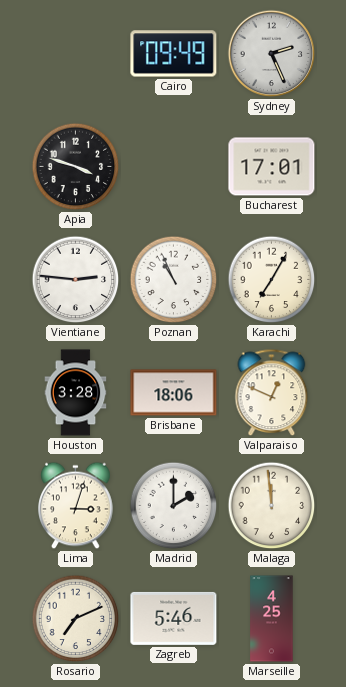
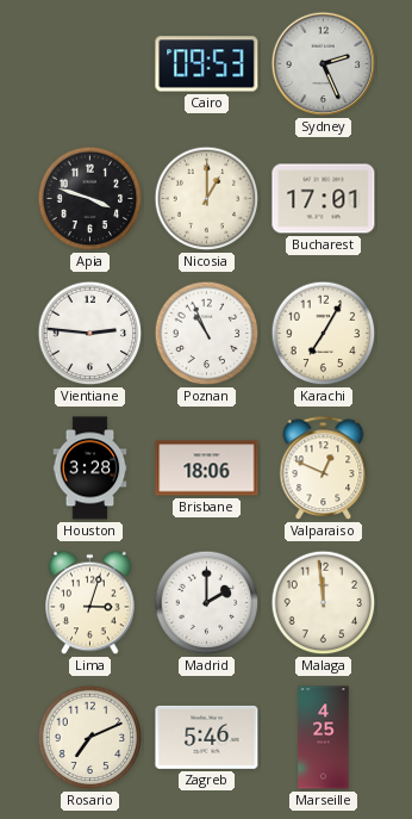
Cairo: 09:49 -> 09:53
Nicosia: none -> 1:00
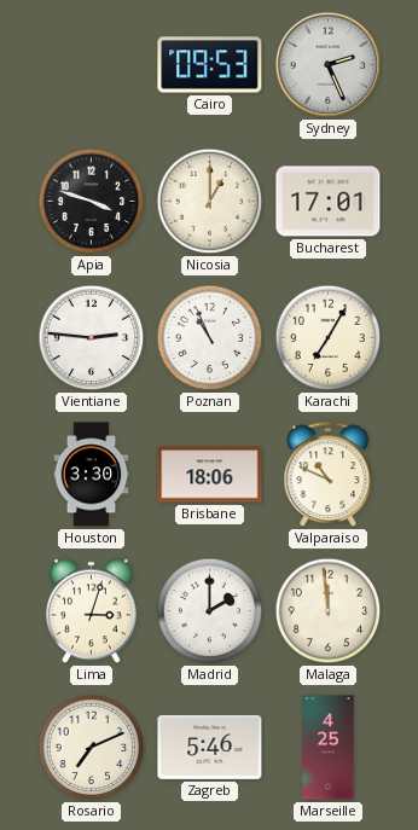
Houston: 3:28 -> 3:30
Valparaiso: 12:49 -> 10:49
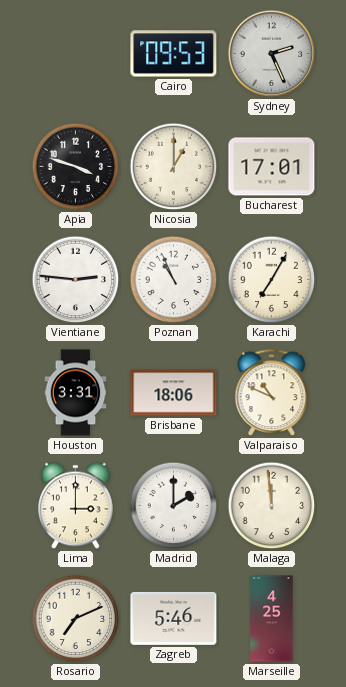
Houston: 3:30 -> 3:31
Lima: 3:03 -> 3:00
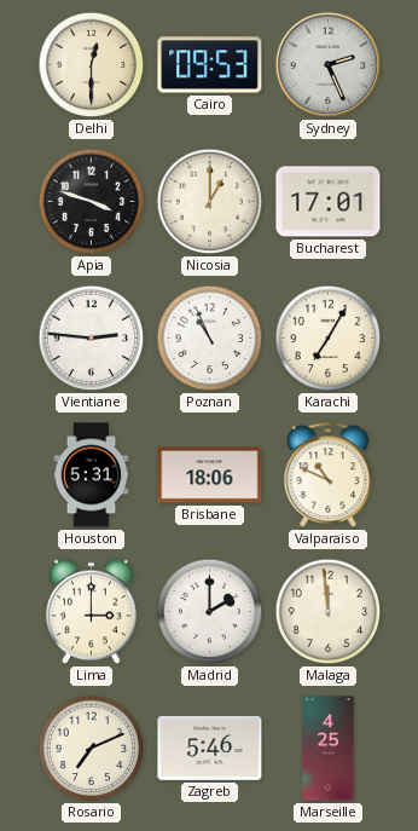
Delhi: none -> 12:30
Houston: 3:31 -> 5:31
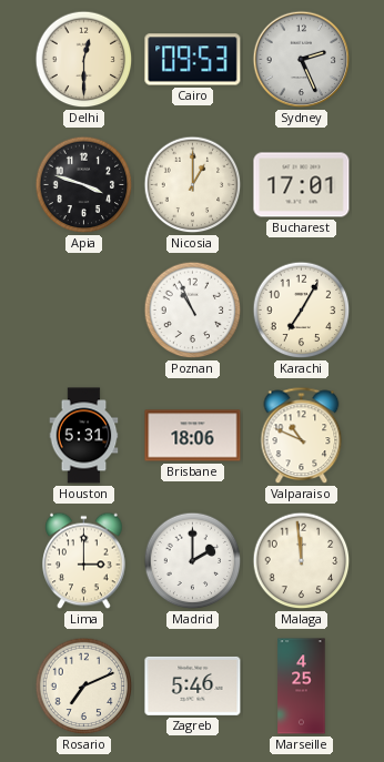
Vientiane: 2:46 -> none
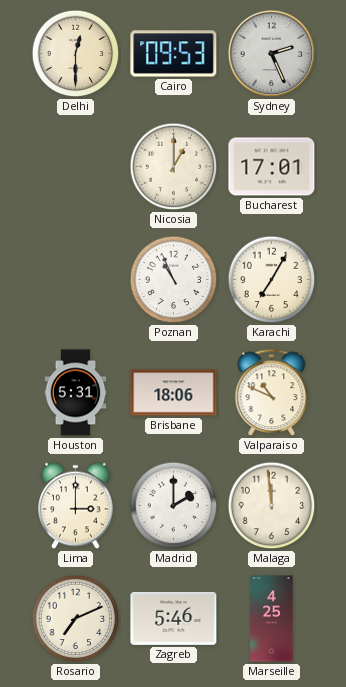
Apia: 3:48 -> none
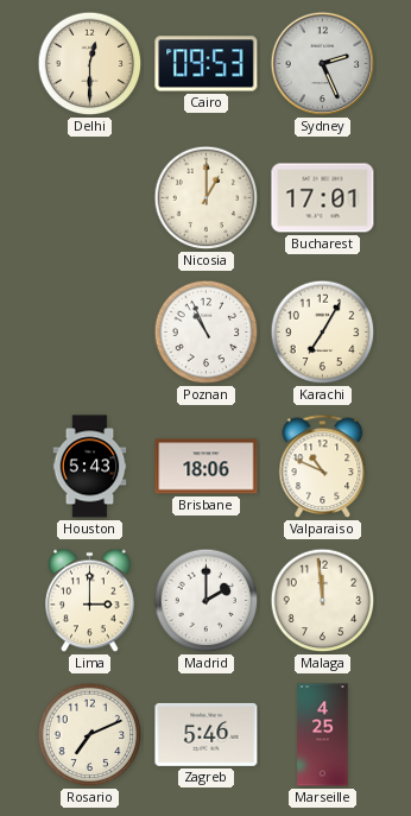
Houston: 5:31 -> 5:43
